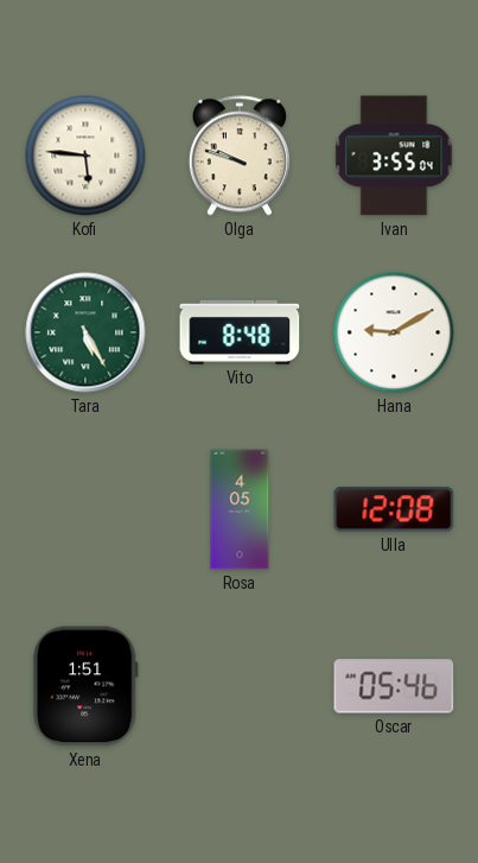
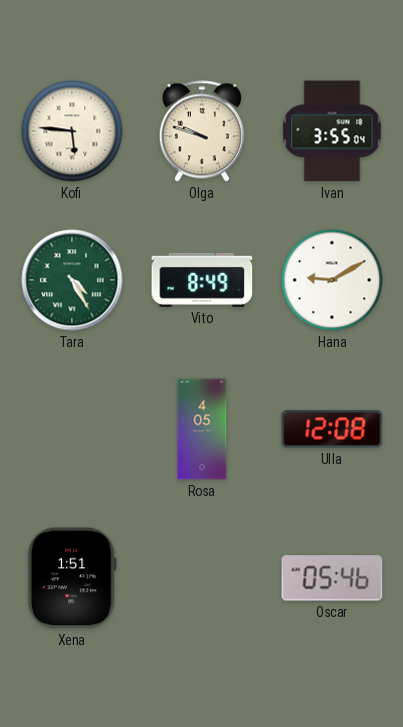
Tara: 5:25 -> 4:25
Vito: 8:48 -> 8:49
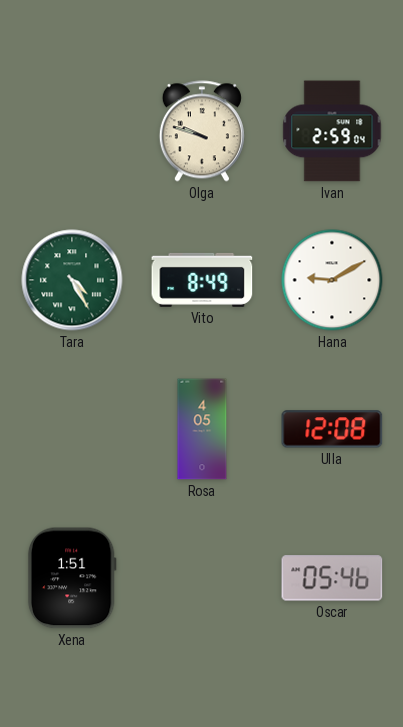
Kofi: 5:46 -> none
Ivan: 3:55 -> 2:59
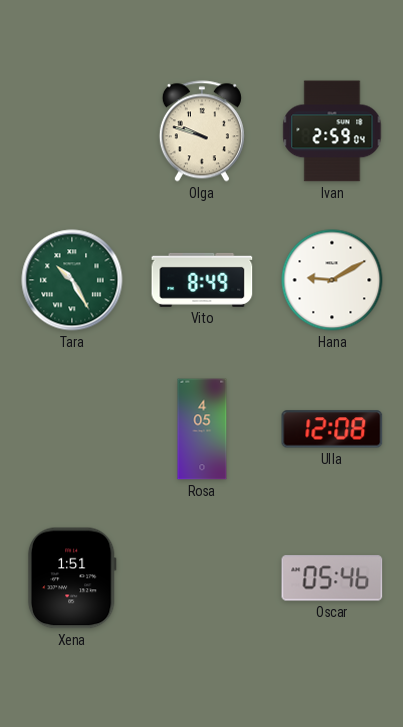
Tara: 4:25 -> 10:25
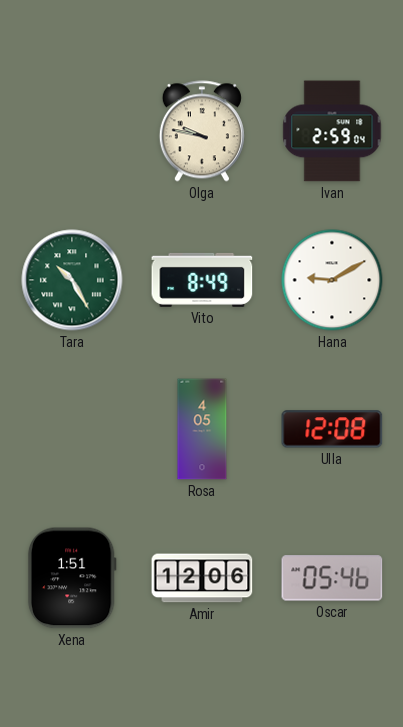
Olga: 9:48 -> 9:47
Amir: none -> 12:06
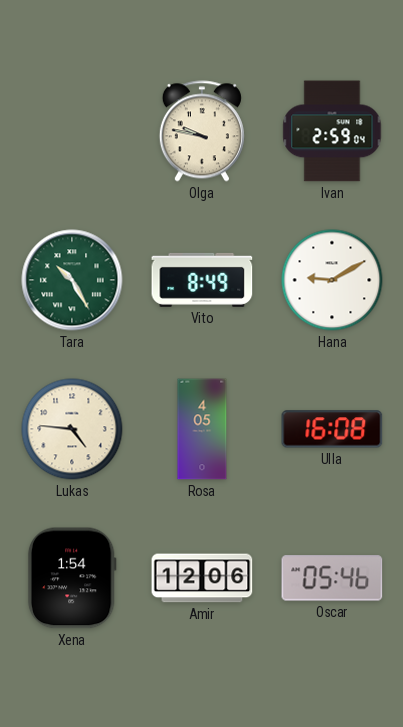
Lukas: none -> 4:46
Ulla: 12:08 -> 16:08
Xena: 1:51 -> 1:54
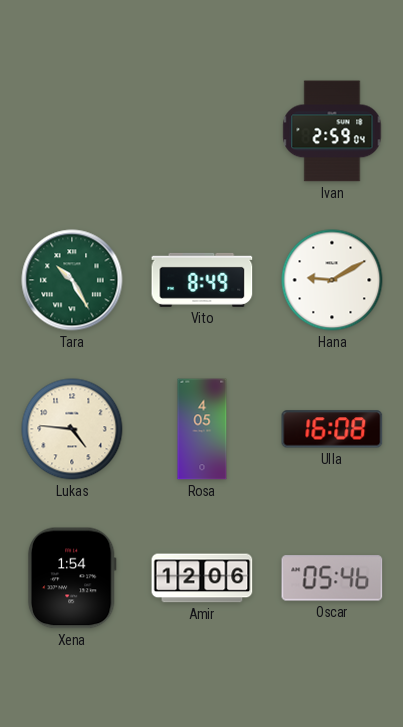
Olga: 9:47 -> none
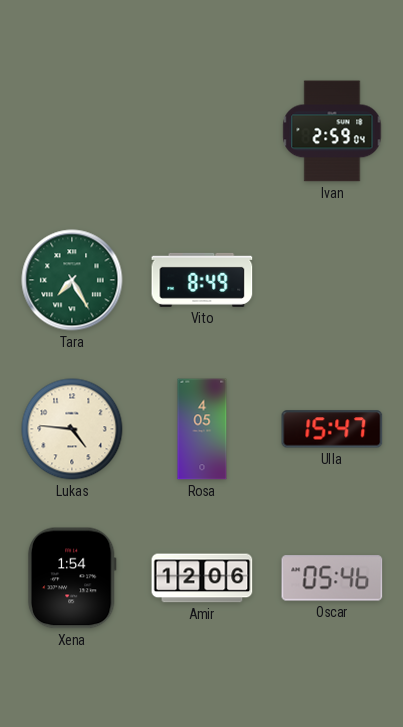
Tara: 10:25 -> 7:25
Hana: 9:10 -> none
Ulla: 16:08 -> 15:47
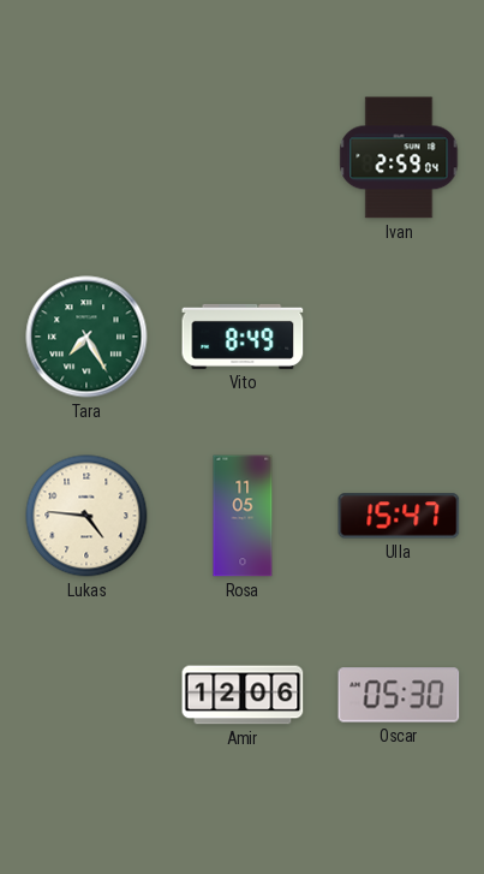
Rosa: 4:05 -> 11:05
Xena: 1:54 -> none
Oscar: 05:46 -> 05:30
